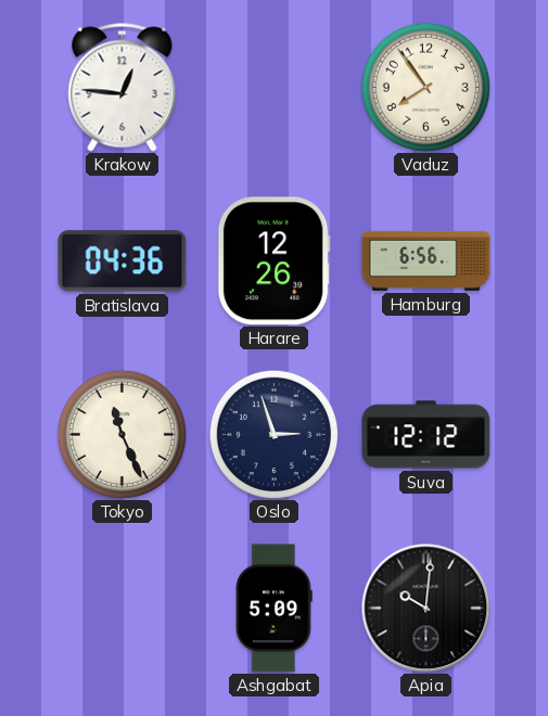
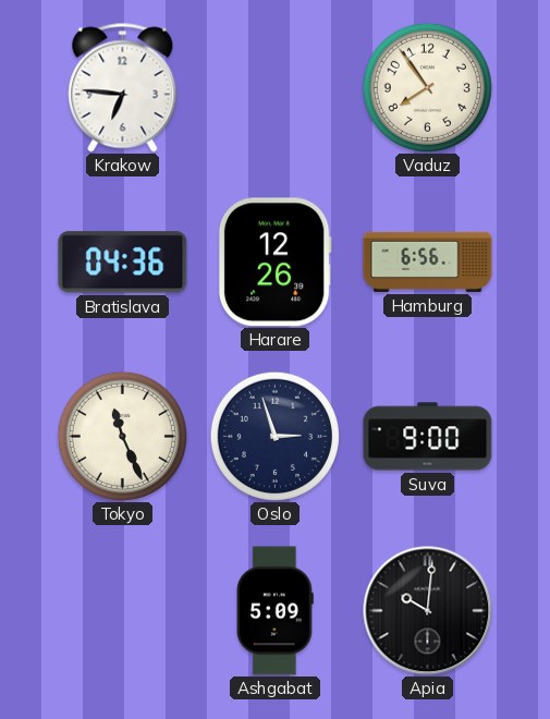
Krakow: 12:46 -> 6:46
Suva: 12:12 -> 9:00
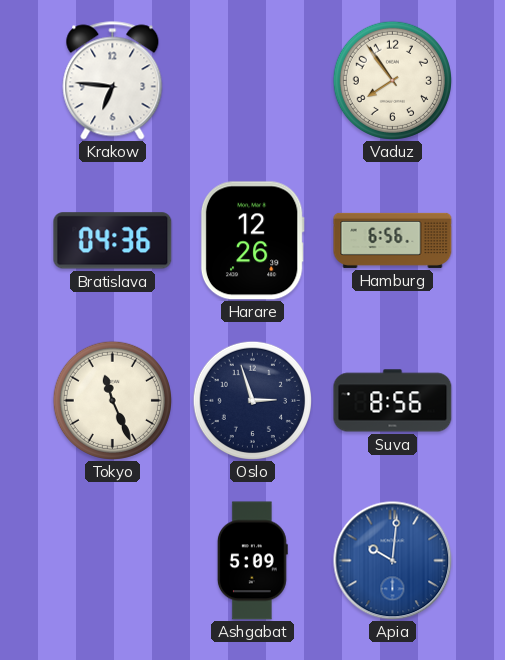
Suva: 9:00 -> 8:56
Apia dial: black -> blue
